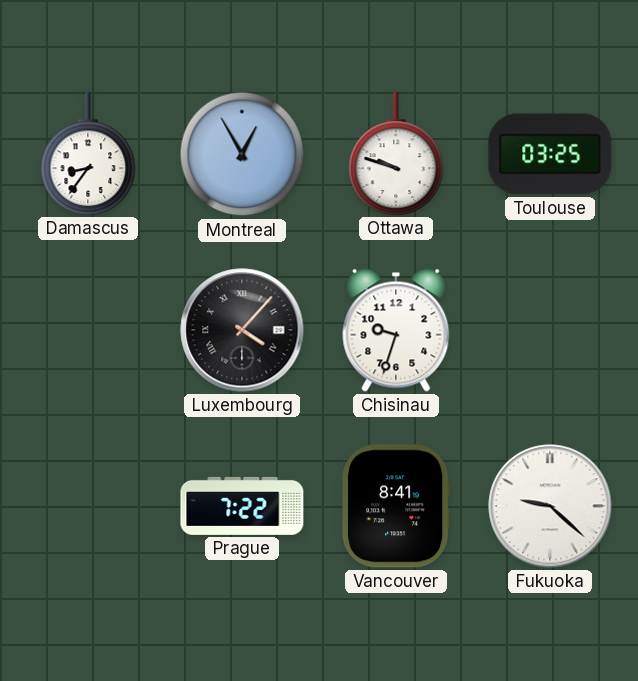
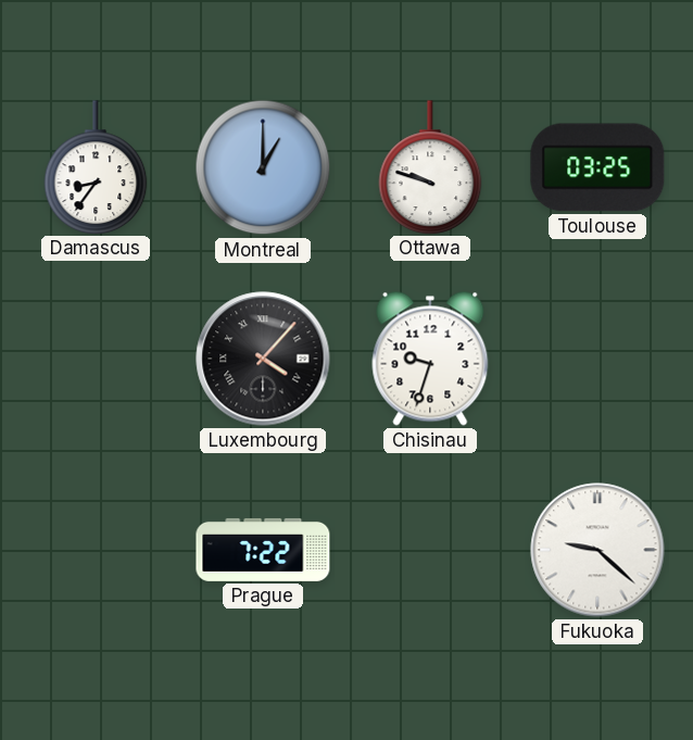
Montreal: 12:55 -> 1:00
Vancouver: 8:41 -> none
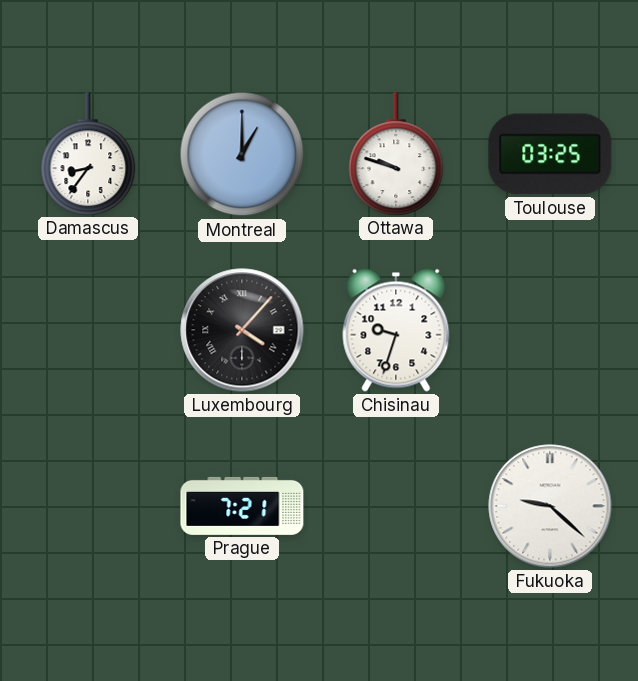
Prague: 7:22 -> 7:21
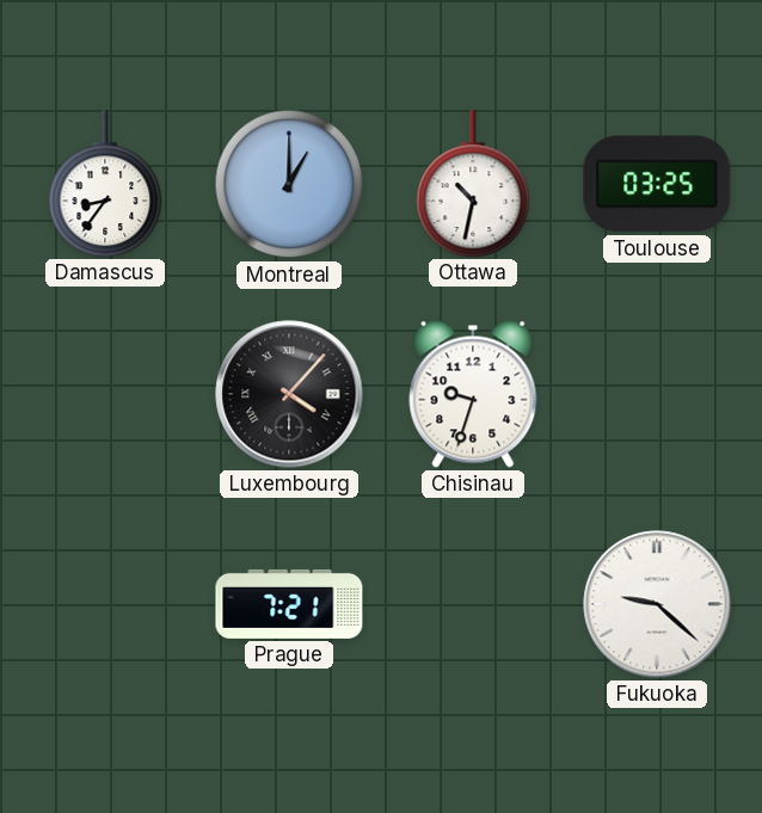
Ottawa: 9:48 -> 10:32
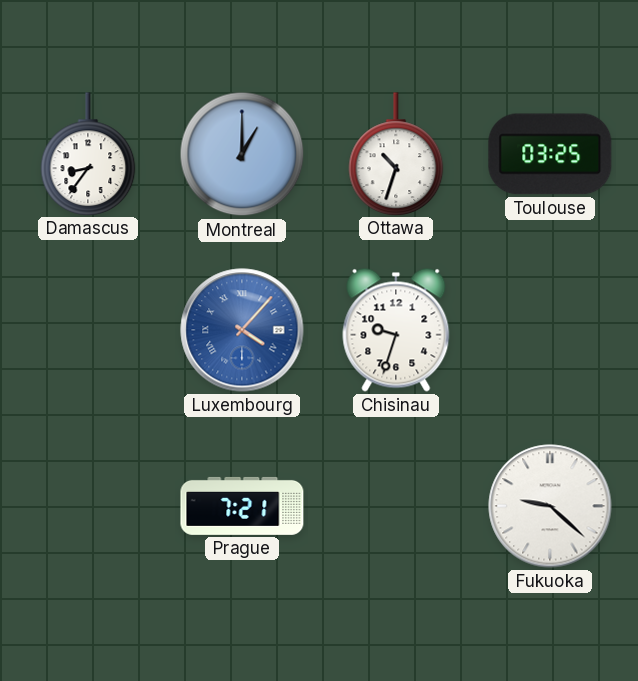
Ottawa: 10:32 -> 10:33
Luxembourg dial: black -> blue
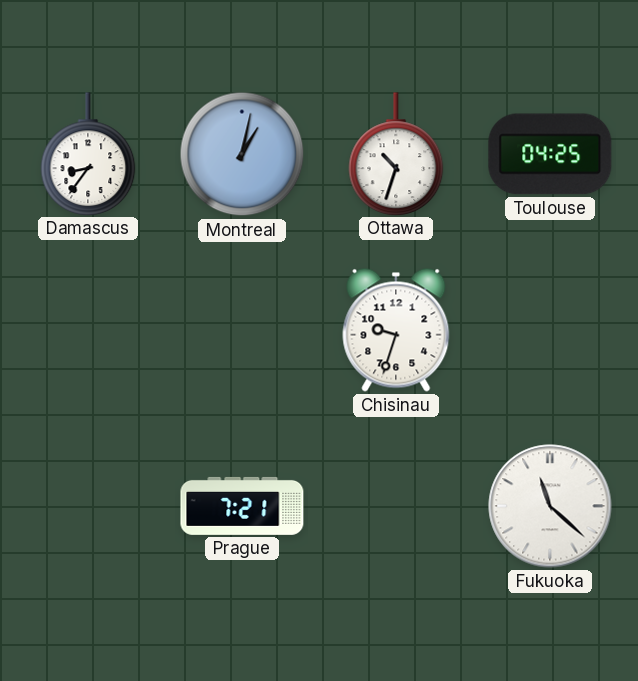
Montreal: 1:00 -> 1:02
Toulouse: 03:25 -> 04:25
Luxembourg: 4:07 -> none
Fukuoka: 9:22 -> 11:22
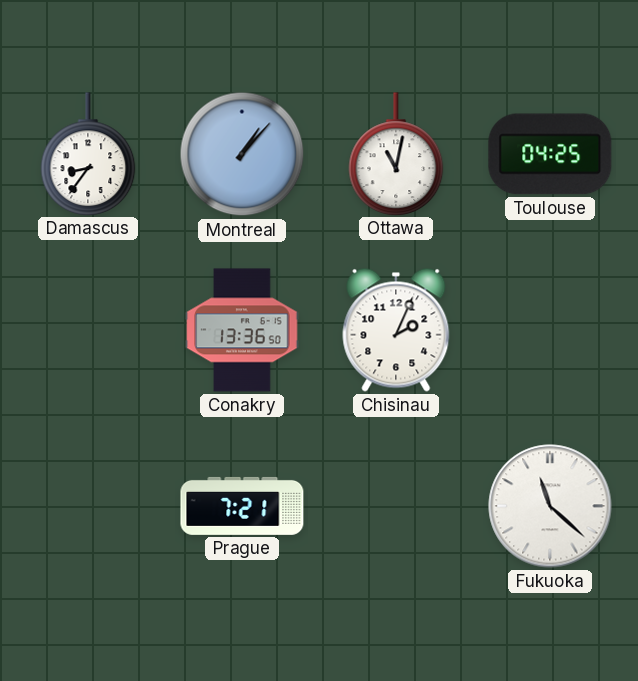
Montreal: 1:02 -> 1:07
Ottawa: 10:33 -> 11:02
Conakry: none -> 13:36
Chisinau: 9:33 -> 2:04
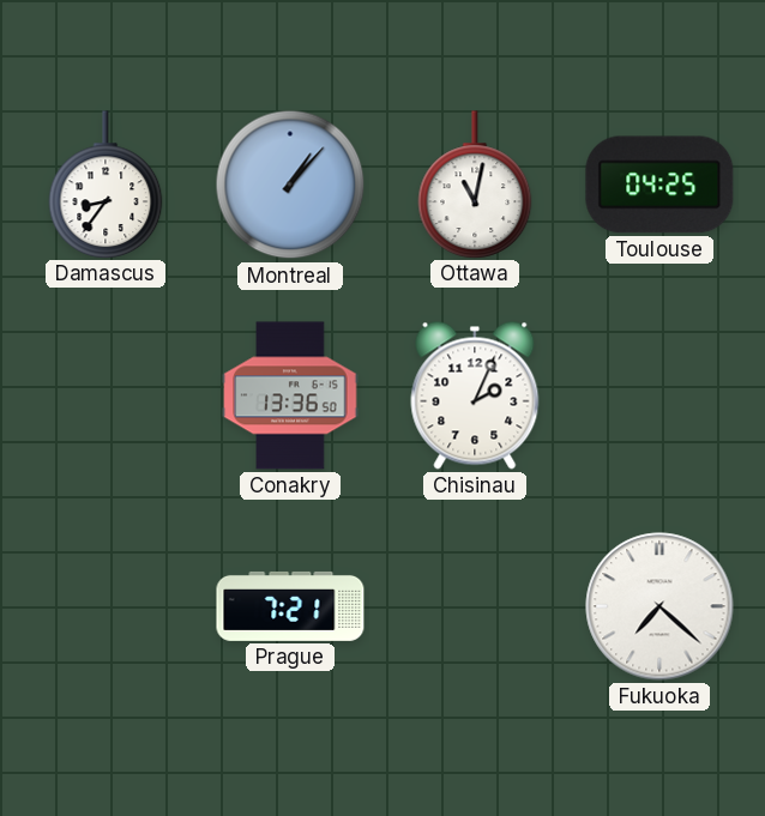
Fukuoka: 11:22 -> 7:22
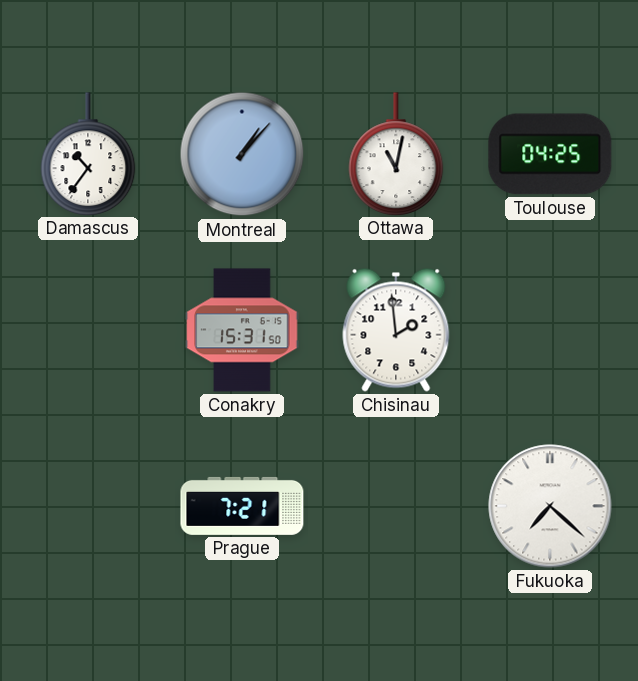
Damascus: 8:36 -> 10:36
Conakry: 13:36 -> 15:31
Chisinau: 2:04 -> 1:59
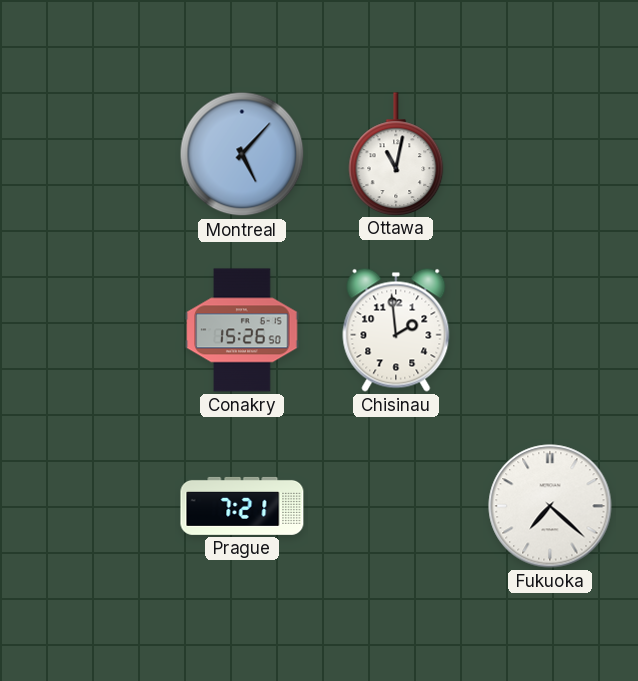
Damascus: 10:36 -> none
Montreal: 1:07 -> 5:07
Toulouse: 04:25 -> none
Conakry: 15:31 -> 15:26
